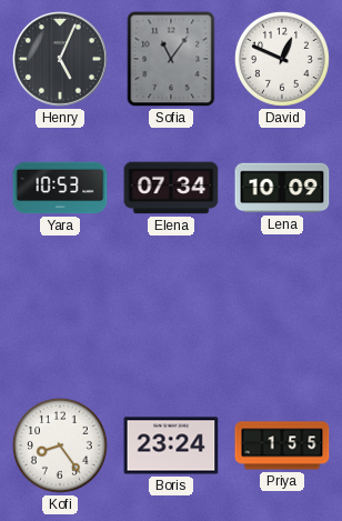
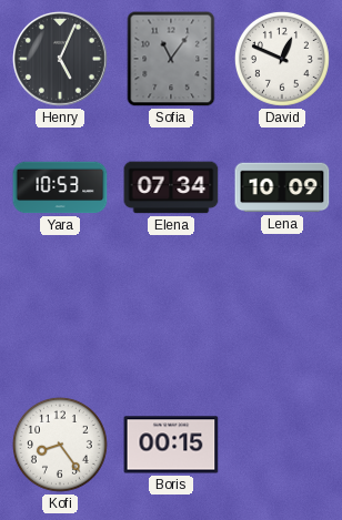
Boris: 23:24 -> 00:15
Priya: 1:55 -> none
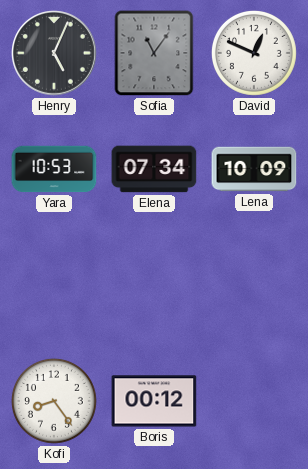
Boris: 00:15 -> 00:12
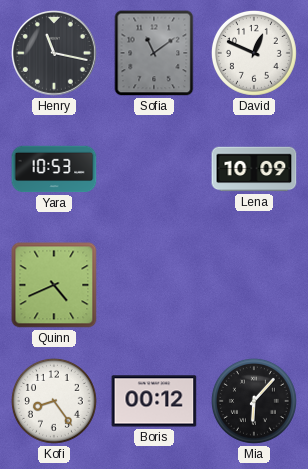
Henry: 5:04 -> 11:17
Sofia: 11:06 -> 11:09
Elena: 07:34 -> none
Quinn: none -> 4:41
Mia: none -> 6:07
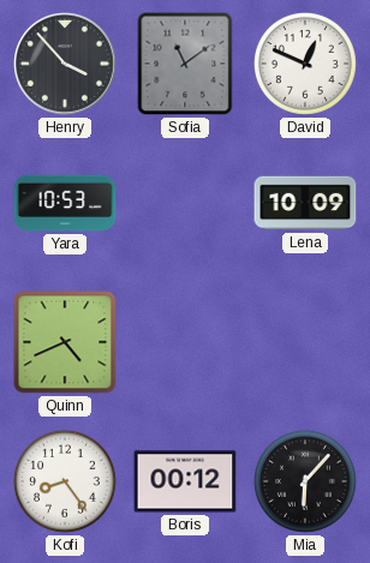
Henry: 11:17 -> 3:53
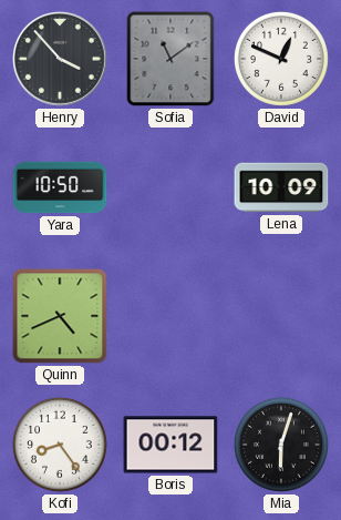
Yara: 10:53 -> 10:50
Mia: 6:07 -> 6:03
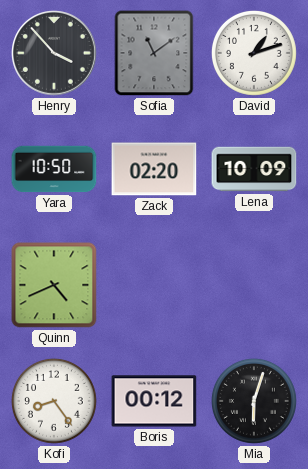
David: 12:49 -> 1:12
Zack: none -> 02:20
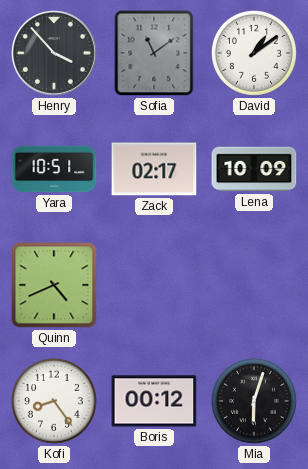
David: 1:12 -> 1:09
Yara: 10:50 -> 10:51
Zack: 02:20 -> 02:17
